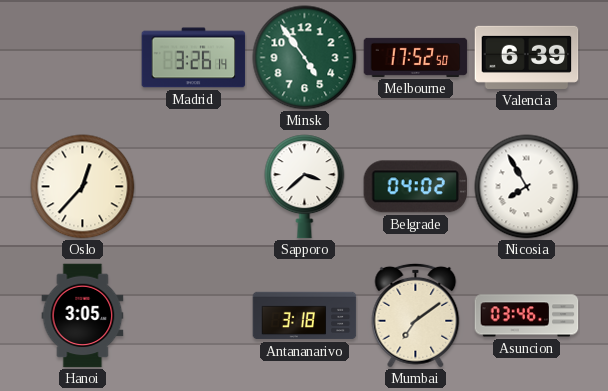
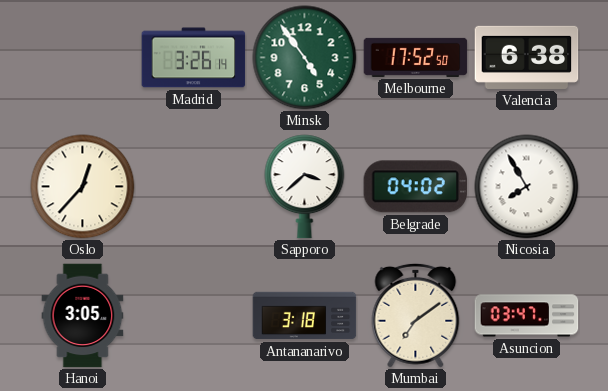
Valencia: 6:39 -> 6:38
Asuncion: 03:46 -> 03:47
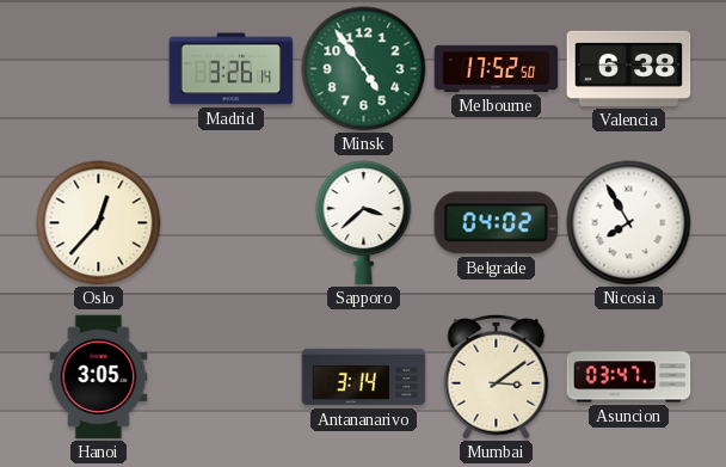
Antananarivo: 3:18 -> 3:14
Mumbai: 7:09 -> 3:09
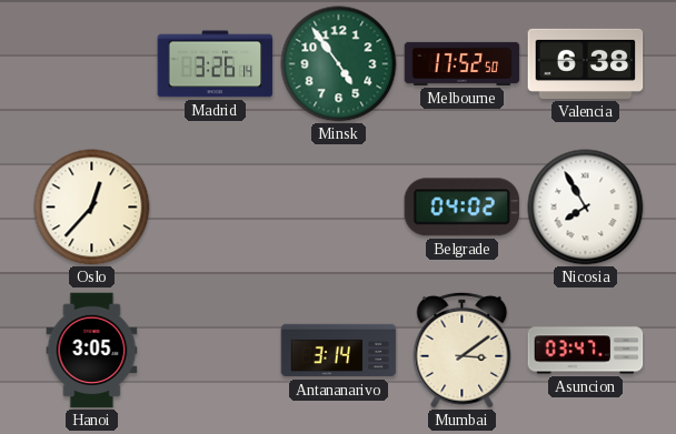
Sapporo: 3:38 -> none
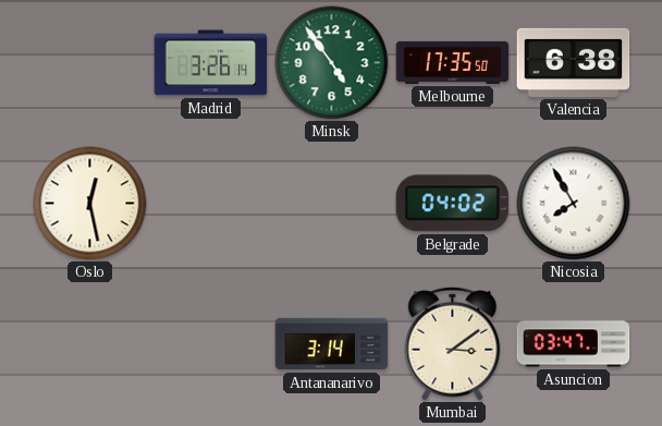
Melbourne: 17:52 -> 17:35
Oslo: 12:37 -> 12:28
Hanoi: 3:05 -> none
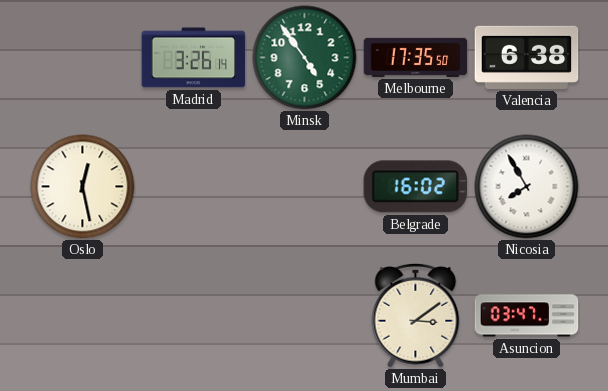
Belgrade: 04:02 -> 16:02
Antananarivo: 3:14 -> none
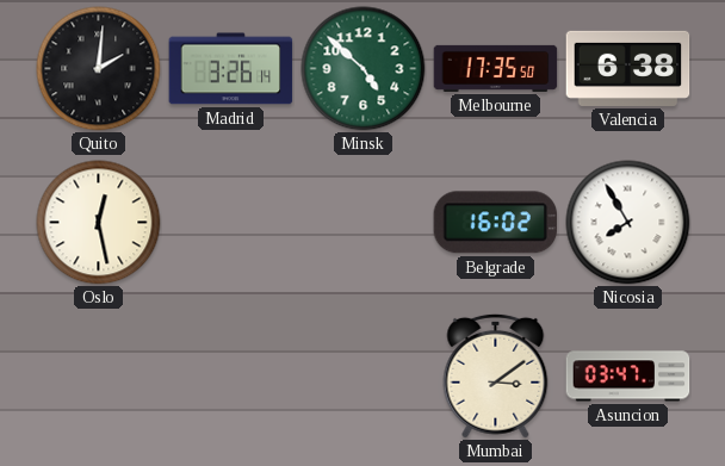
Quito: none -> 2:01
Minsk: 4:54 -> 4:52
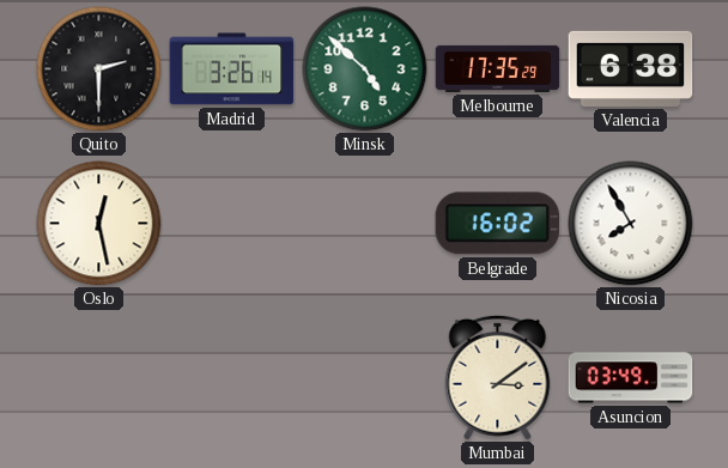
Quito: 2:01 -> 2:30
Melbourne: 17:35:50 -> 17:35:29
Asuncion: 03:47 -> 03:49
